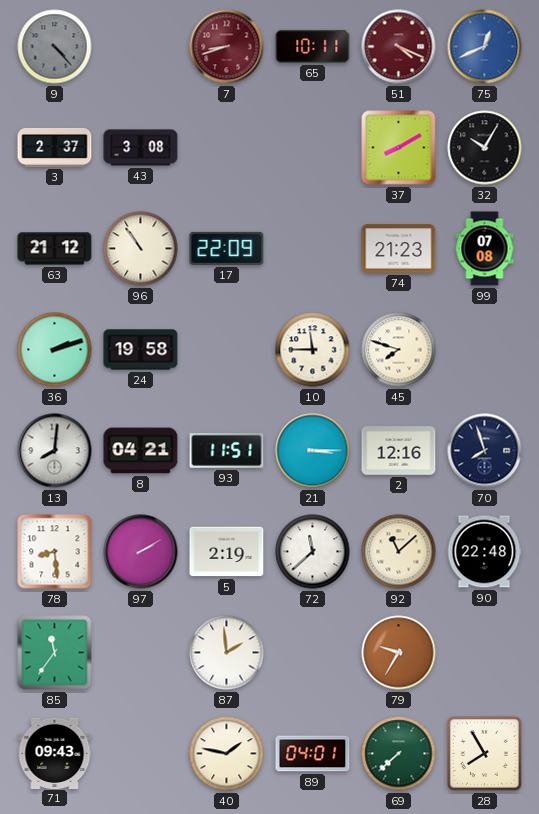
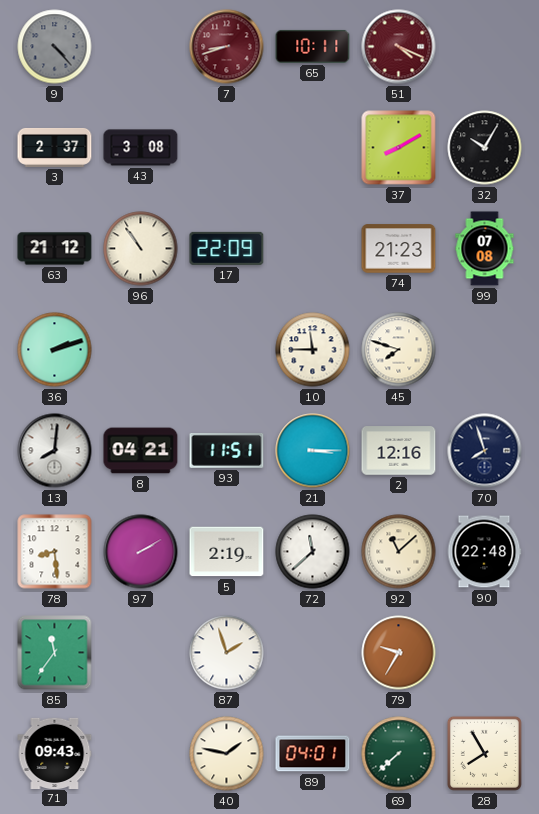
75: 12:41 -> none
24: 19:58 -> none
87: 1:59 -> 1:57
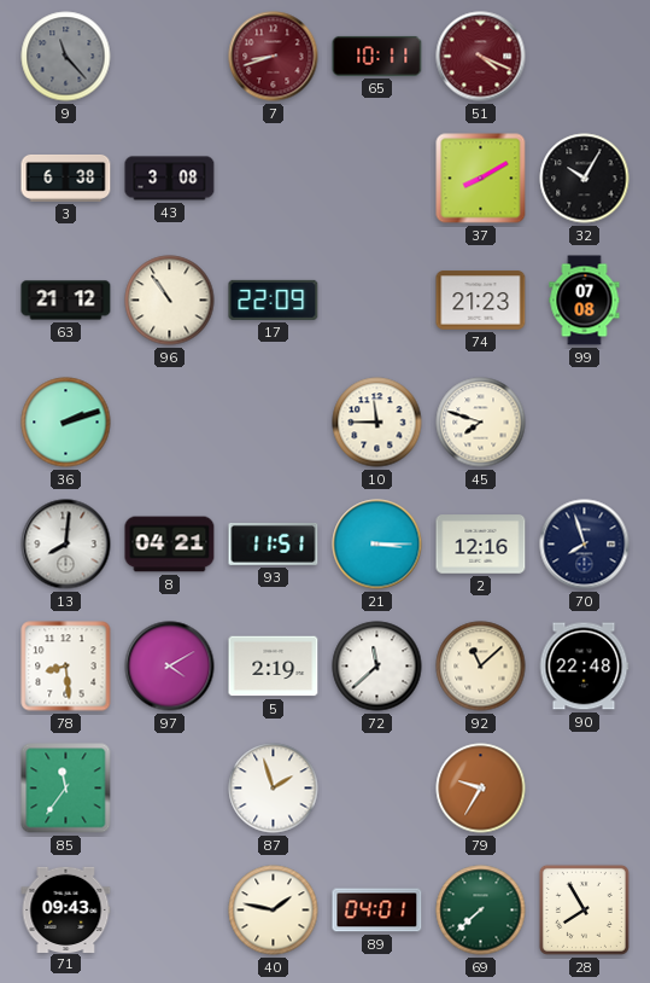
9: 4:23 -> 11:23
3: 2:37 -> 6:38
97: 2:10 -> 4:10
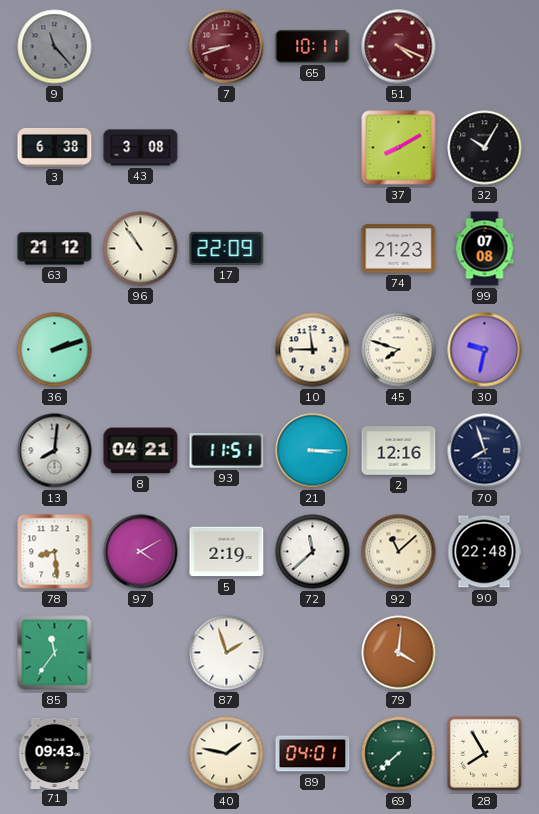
30: none -> 9:32
79: 9:35 -> 4:01
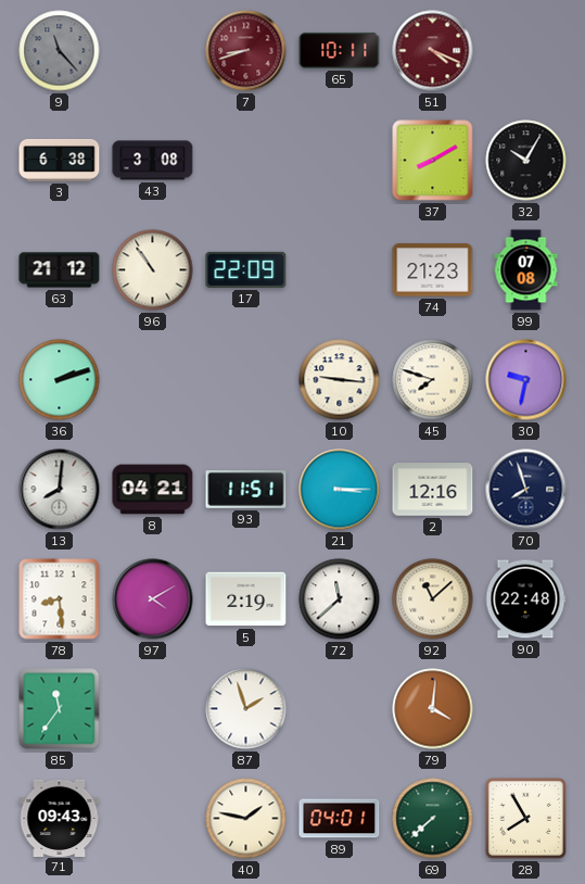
10: 11:45 -> 9:16
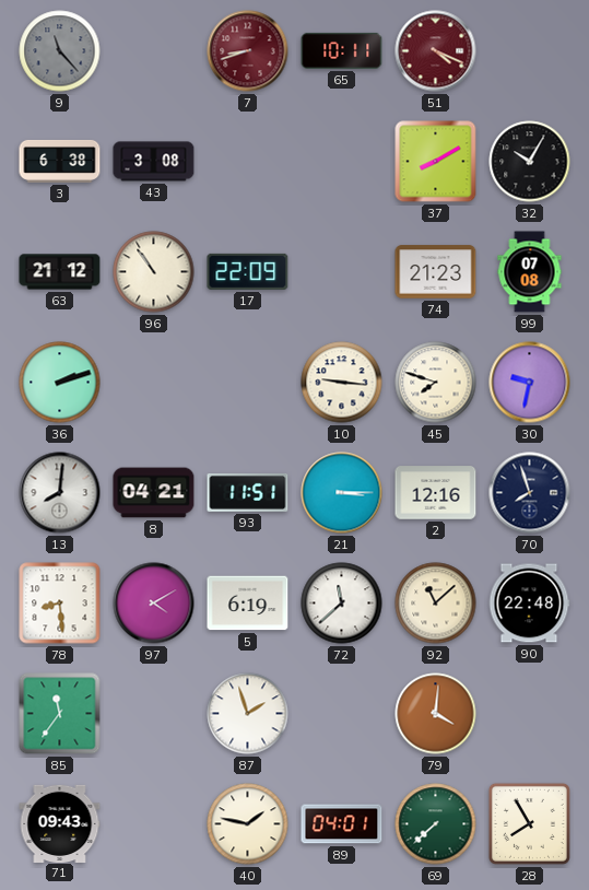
5: 2:19 -> 6:19
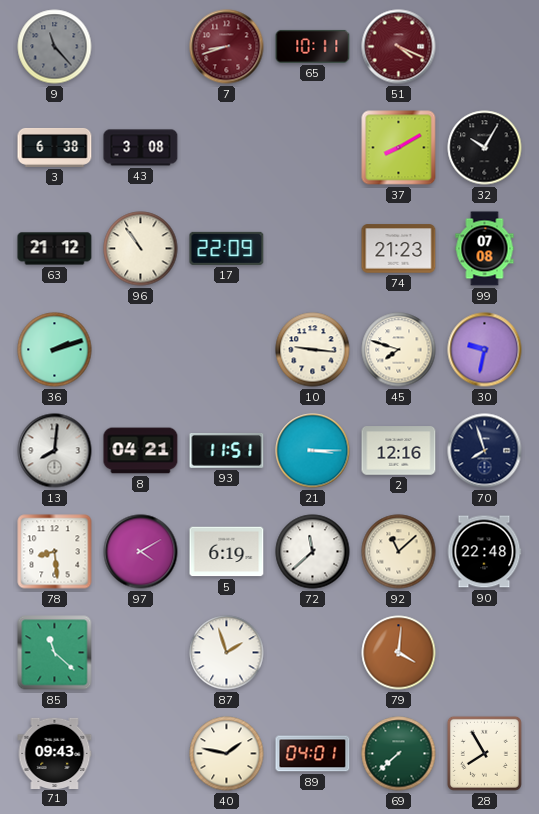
85: 11:36 -> 11:22
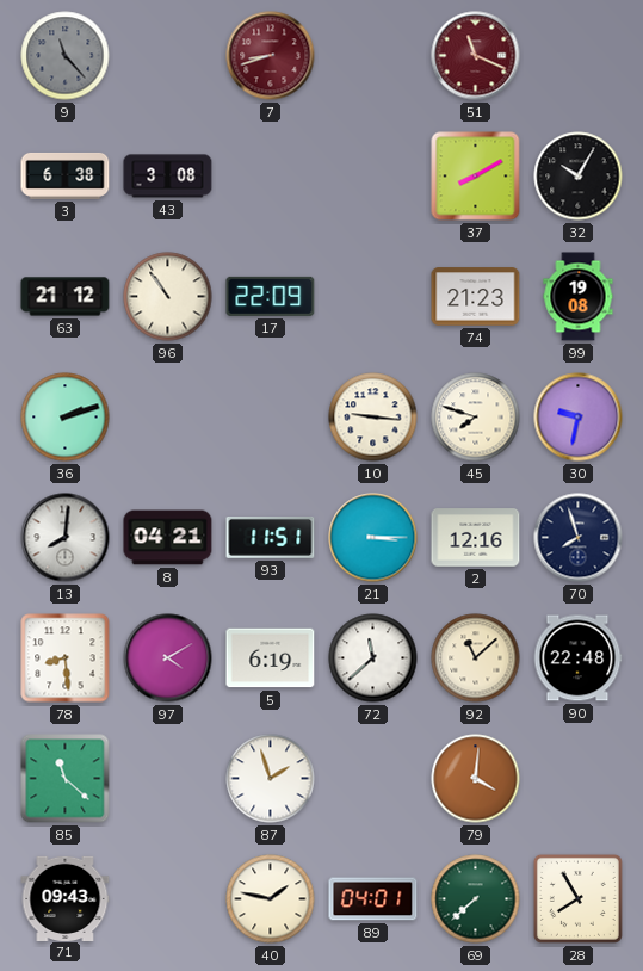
65: 10:11 -> none
51: 4:19 -> 11:19
99: 07:08 -> 19:08
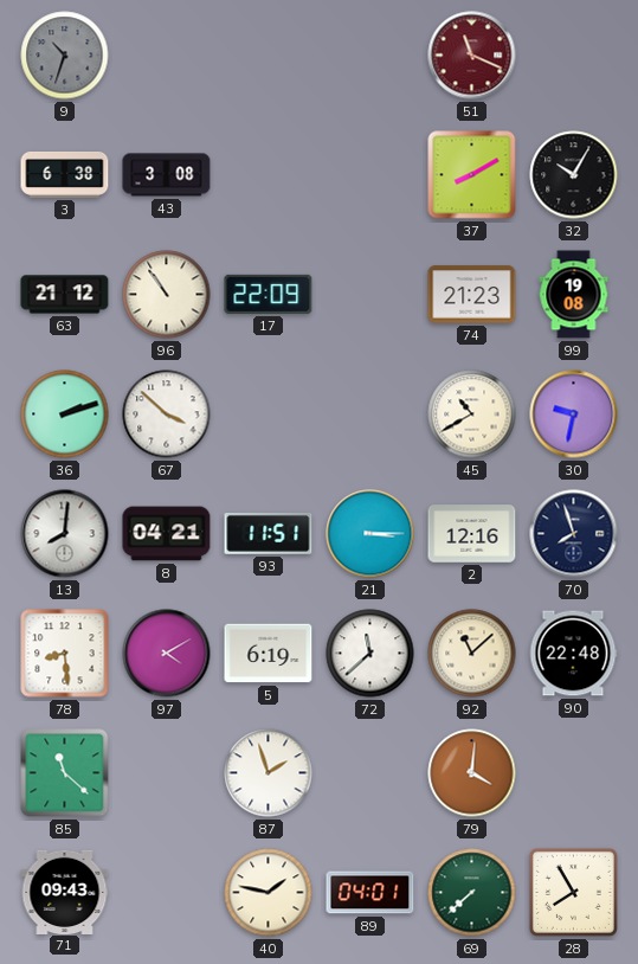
9: 11:23 -> 10:33
7: 8:42 -> none
67: none -> 3:52
10: 9:16 -> none
45: 7:48 -> 10:40
